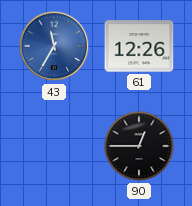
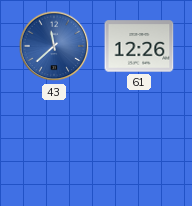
43: 11:35 -> 11:38
90: 12:45 -> none
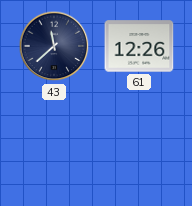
43 dial: blue -> navy
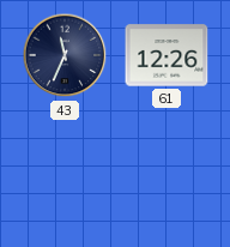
43: 11:38 -> 11:34
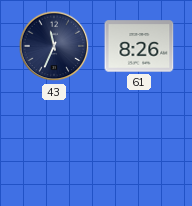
61: 12:26 -> 8:26
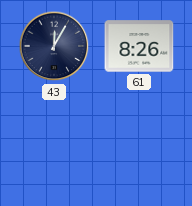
43: 11:34 -> 12:05
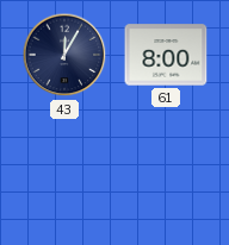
61: 8:26 -> 8:00
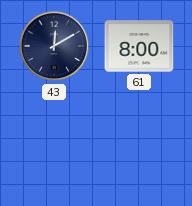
43: 12:05 -> 12:10
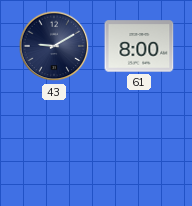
43: 12:10 -> 9:10
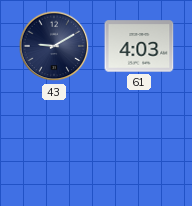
61: 8:00 -> 4:03
